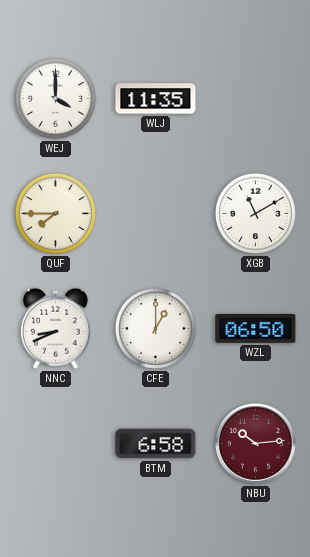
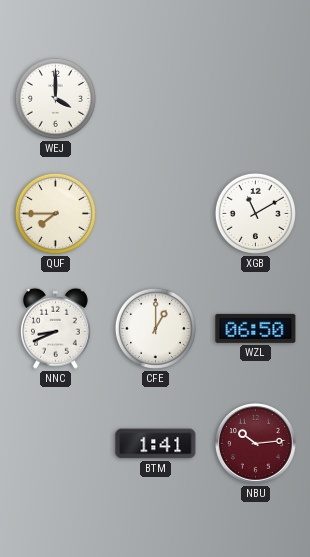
WLJ: 11:35 -> none
BTM: 6:58 -> 1:41
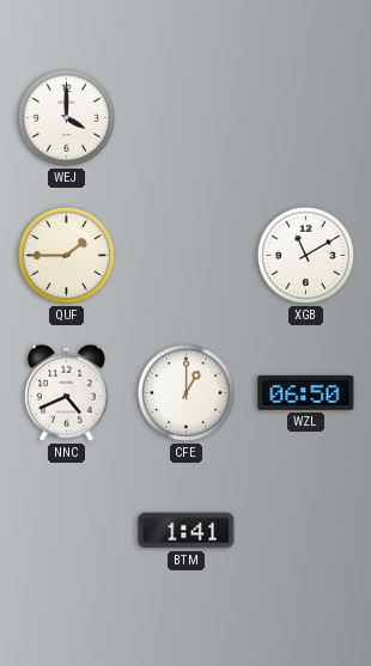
QUF: 7:45 -> 1:45
NNC: 8:41 -> 4:41
NBU: 10:14 -> none
